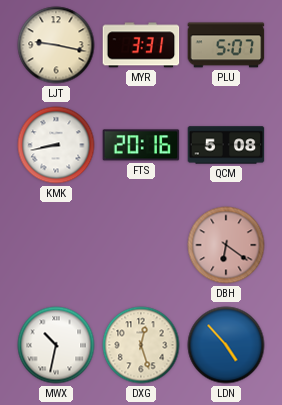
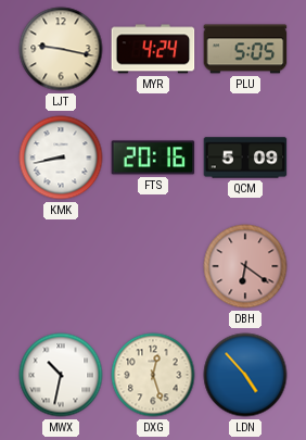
MYR: 3:31 -> 4:24
PLU: 5:07 -> 5:05
QCM: 5:08 -> 5:09
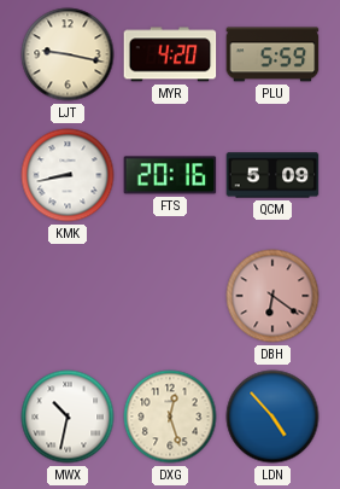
MYR: 4:24 -> 4:20
PLU: 5:05 -> 5:59
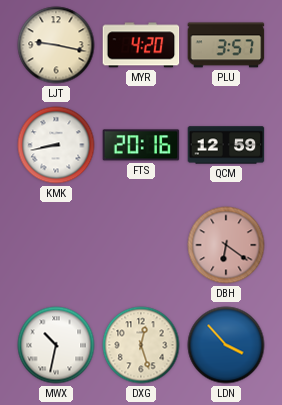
PLU: 5:59 -> 3:57
QCM: 5:09 -> 12:59
LDN: 4:53 -> 3:53
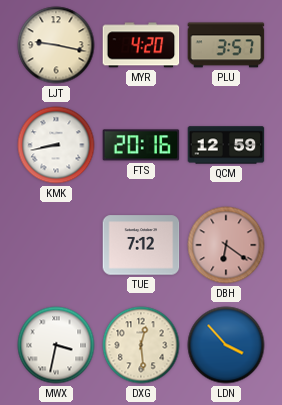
TUE: none -> 7:12
MWX: 10:32 -> 3:32
DXG: 12:27 -> 12:29
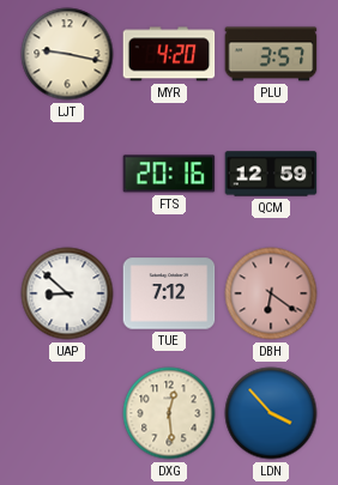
KMK: 8:43 -> none
UAP: none -> 8:52
MWX: 3:32 -> none
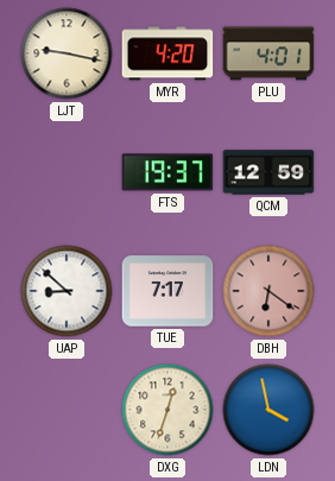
PLU: 3:57 -> 4:01
FTS: 20:16 -> 19:37
TUE: 7:12 -> 7:17
DXG: 12:29 -> 12:33
LDN: 3:53 -> 3:58
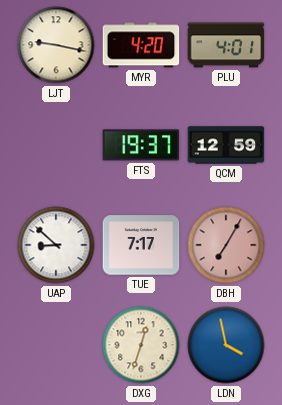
DBH: 6:21 -> 7:05
